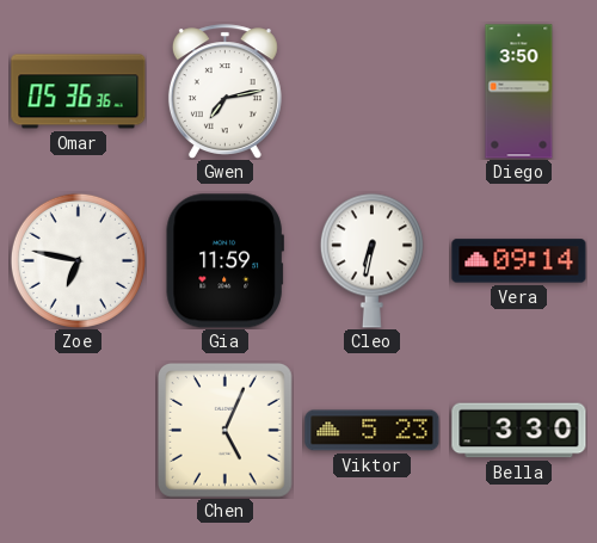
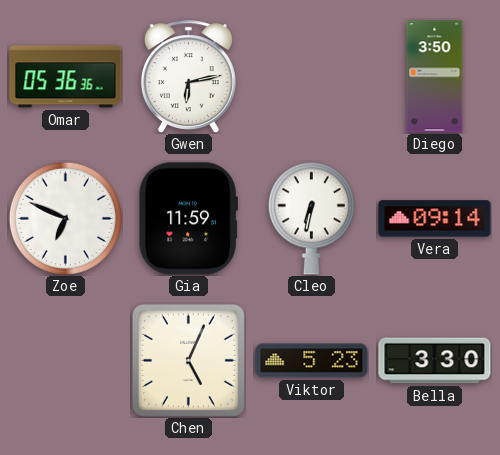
Gwen: 7:13 -> 6:13
Zoe: 6:47 -> 6:49
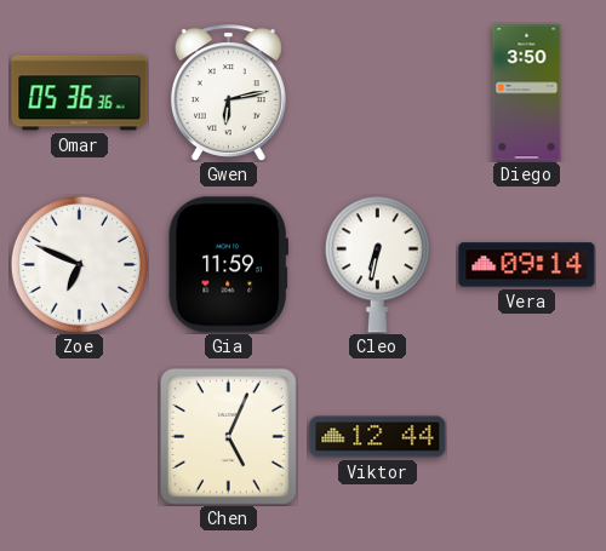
Viktor: 5:23 -> 12:44
Bella: 3:30 -> none
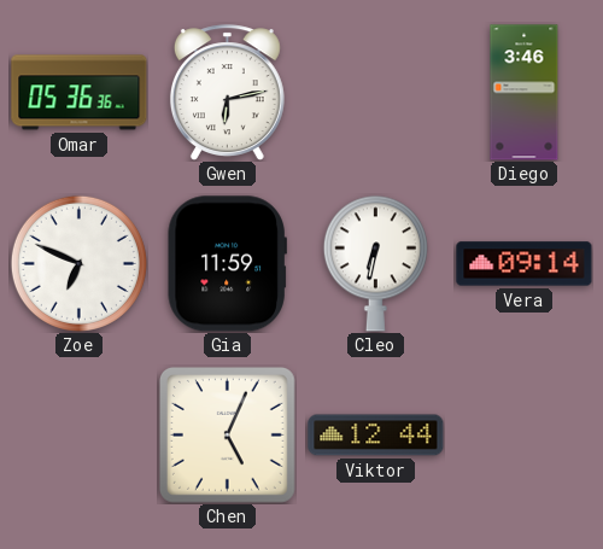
Diego: 3:50 -> 3:46
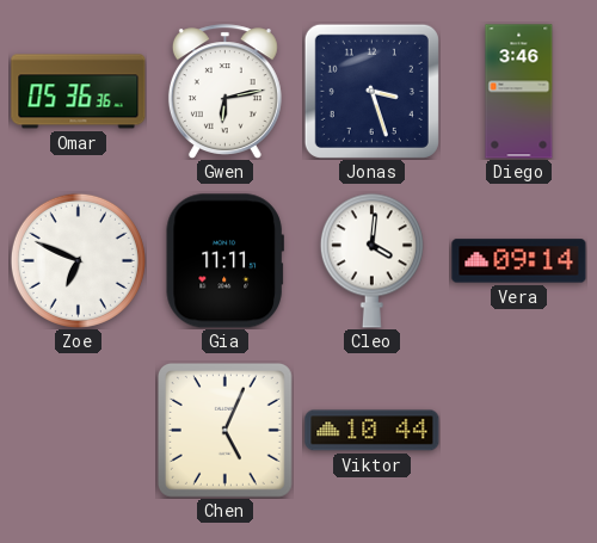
Jonas: none -> 3:27
Gia: 11:59 -> 11:11
Cleo: 6:32 -> 4:01
Viktor: 12:44 -> 10:44
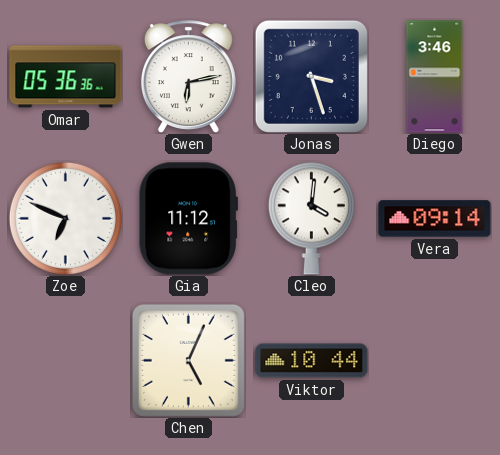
Gia: 11:11 -> 11:12
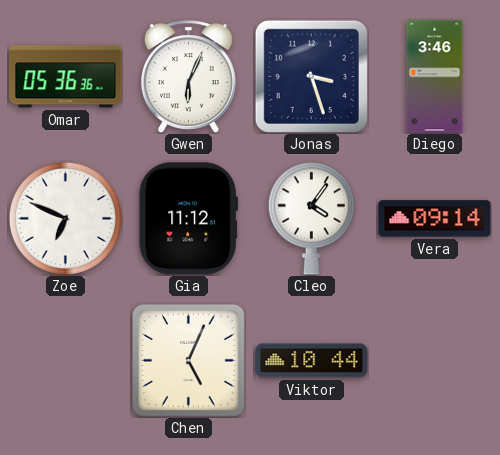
Gwen: 6:13 -> 6:04
Cleo: 4:01 -> 4:06
